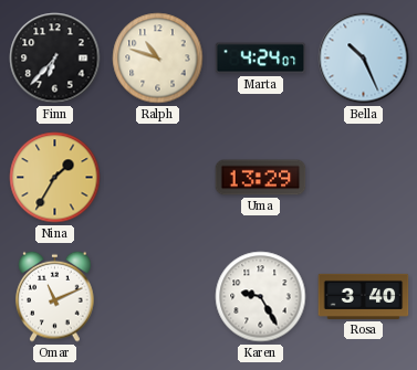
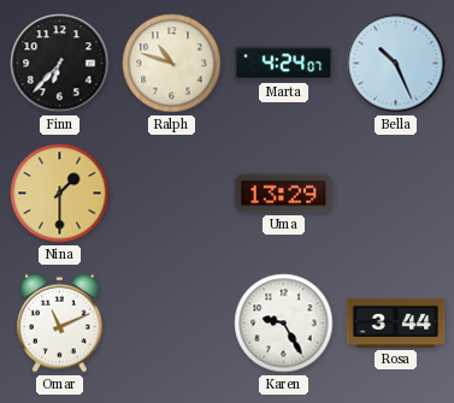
Nina: 1:35 -> 1:30
Rosa: 3:40 -> 3:44
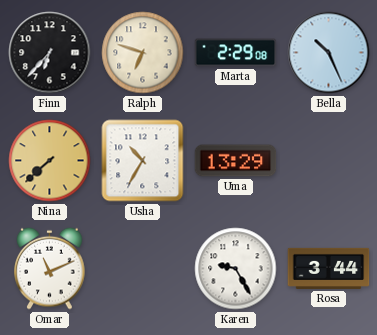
Ralph: 10:48 -> 6:48
Marta: 4:24 -> 2:29
Nina: 1:30 -> 7:38
Usha: none -> 10:35
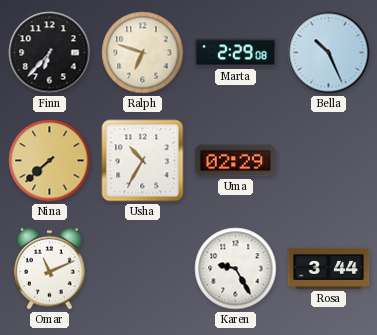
Uma: 13:29 -> 02:29
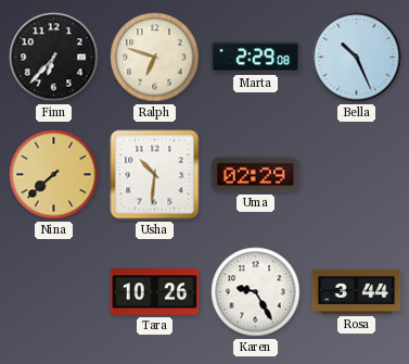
Usha: 10:35 -> 10:31
Omar: 11:11 -> none
Tara: none -> 10:26
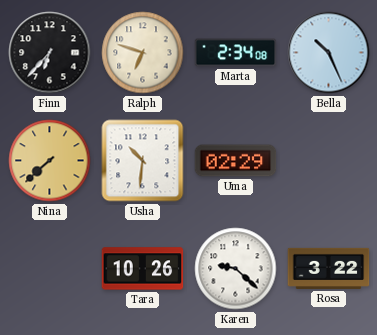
Marta: 2:29 -> 2:34
Karen: 9:25 -> 9:22
Rosa: 3:44 -> 3:22
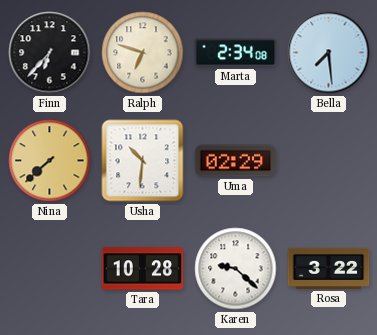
Bella: 10:26 -> 7:29
Tara: 10:26 -> 10:28
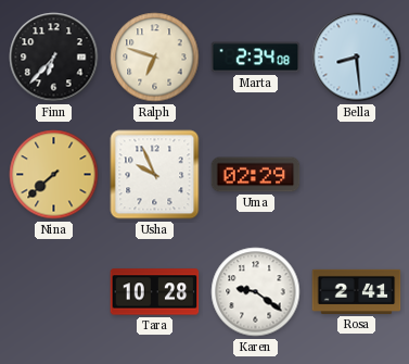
Bella: 7:29 -> 8:29
Usha: 10:31 -> 9:56
Karen: 9:22 -> 9:21
Rosa: 3:22 -> 2:41
